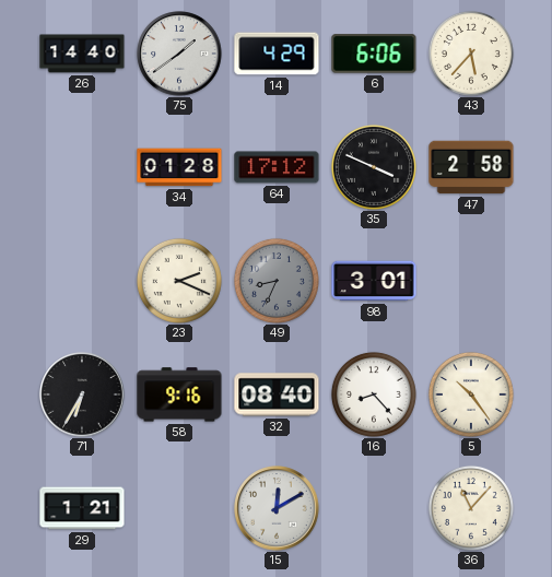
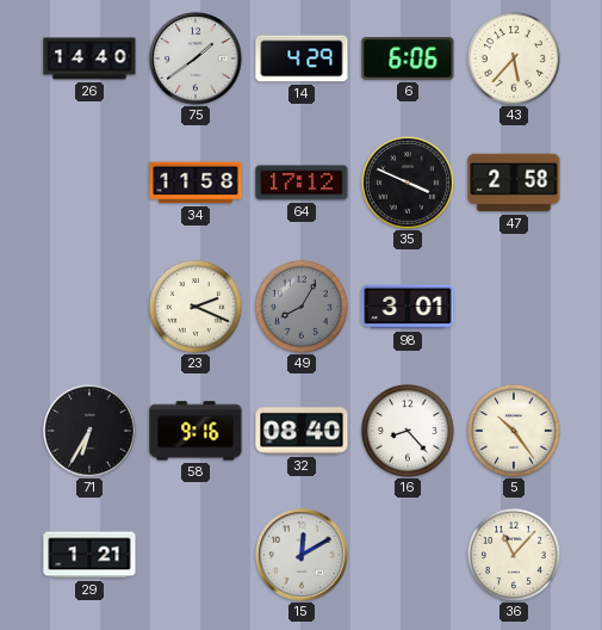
34: 01:28 -> 11:58
49: 8:34 -> 8:05
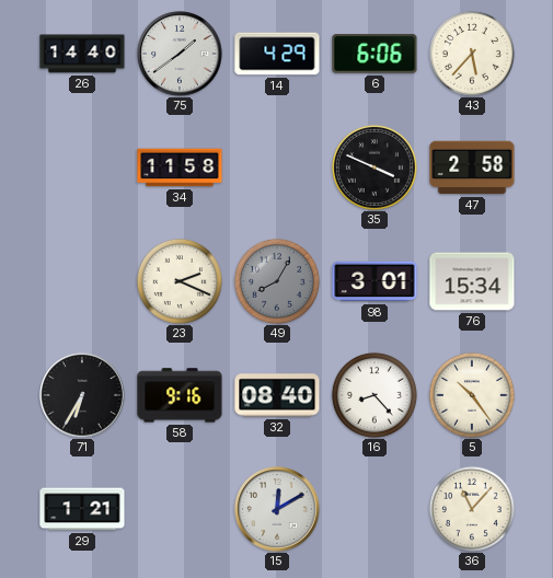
64: 17:12 -> none
76: none -> 15:34
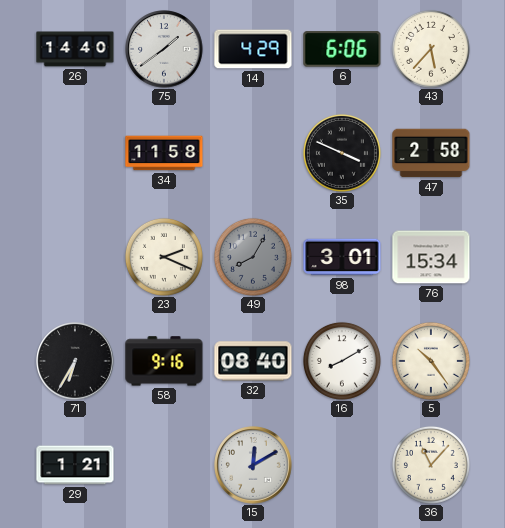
16: 8:23 -> 8:10
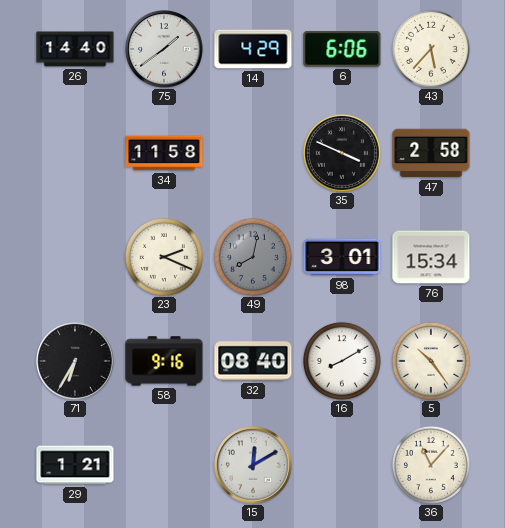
49: 8:05 -> 8:02
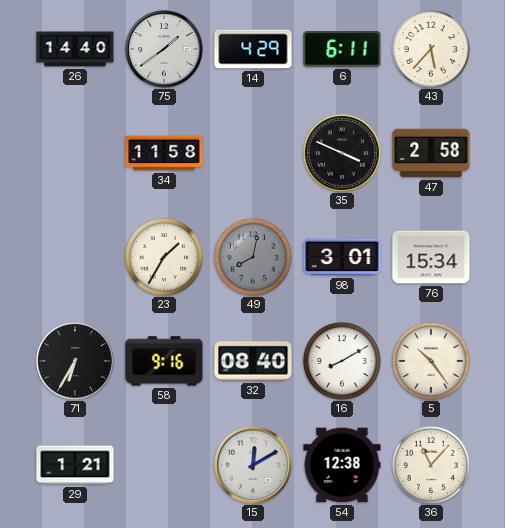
6: 6:06 -> 6:11
23: 2:19 -> 1:35
54: none -> 12:38
